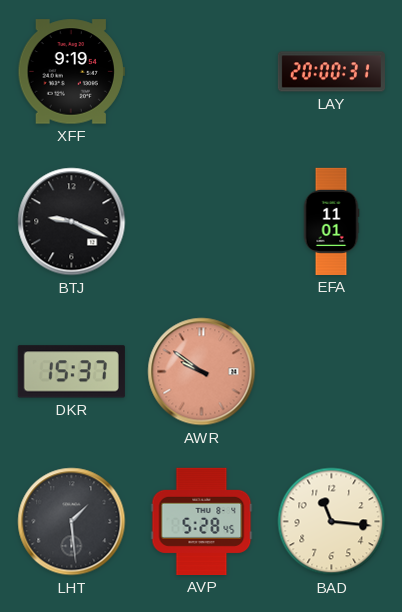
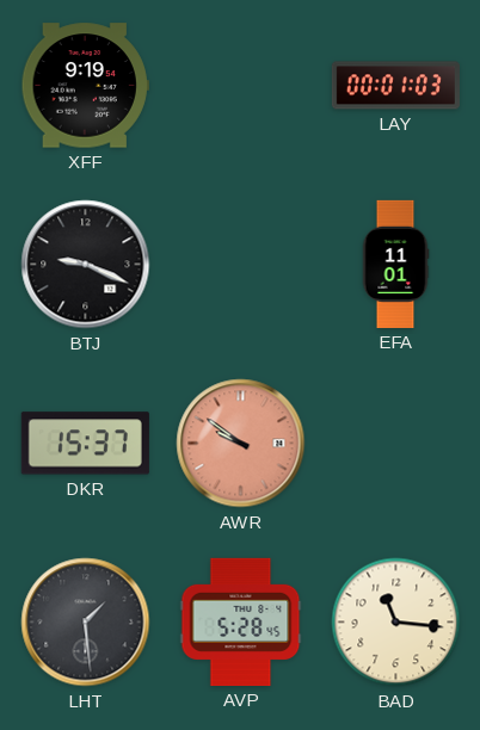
LAY: 20:00 -> 00:01
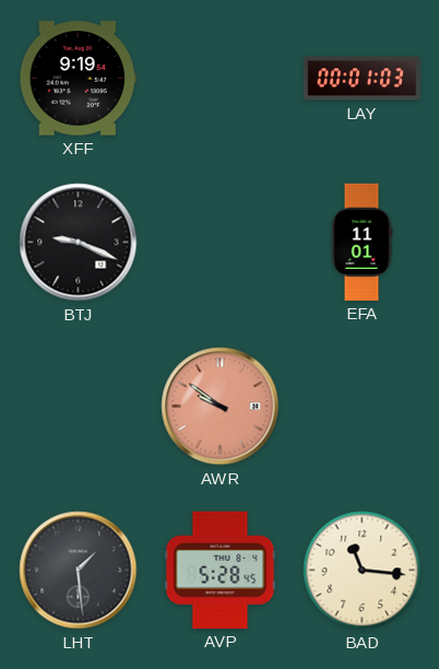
DKR: 15:37 -> none
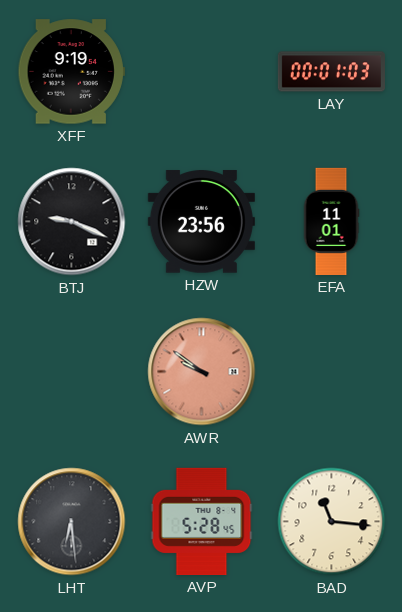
HZW: none -> 23:56
LHT: 1:29 -> 6:29
